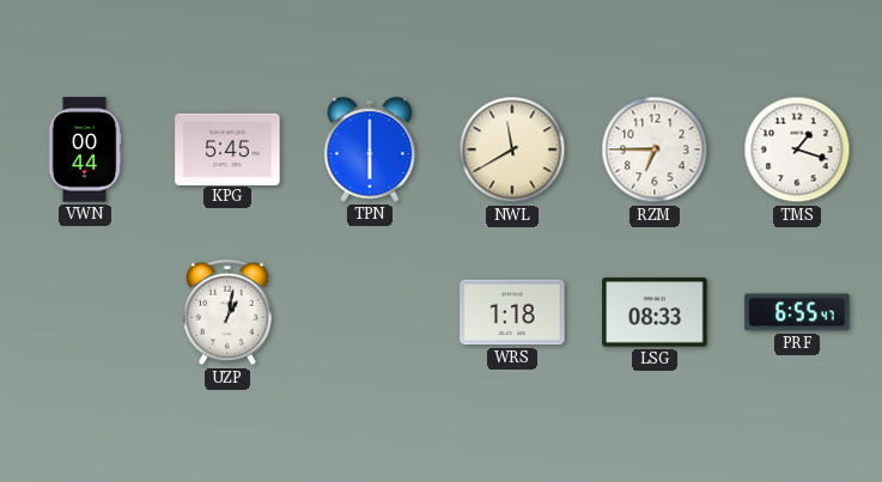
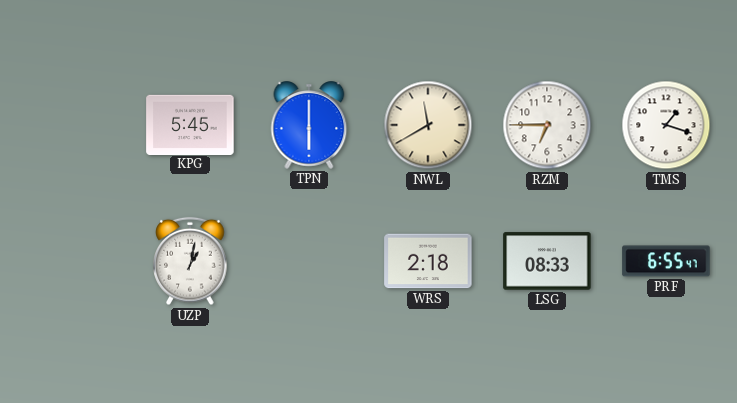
VWN: 00:44 -> none
WRS: 1:18 -> 2:18
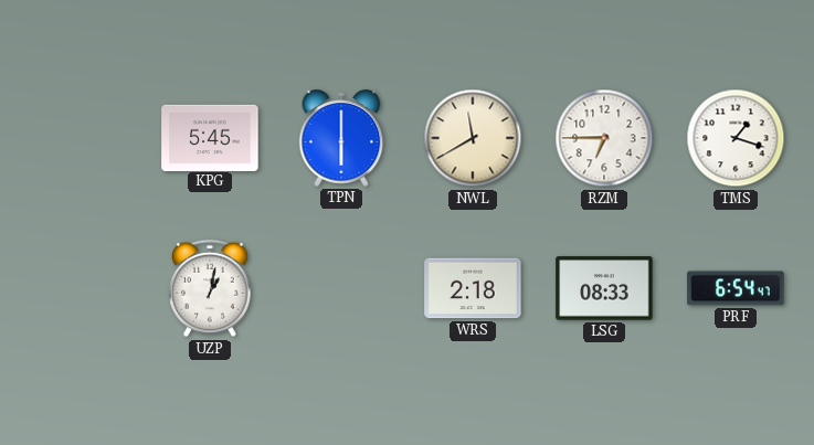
PRF: 6:55 -> 6:54
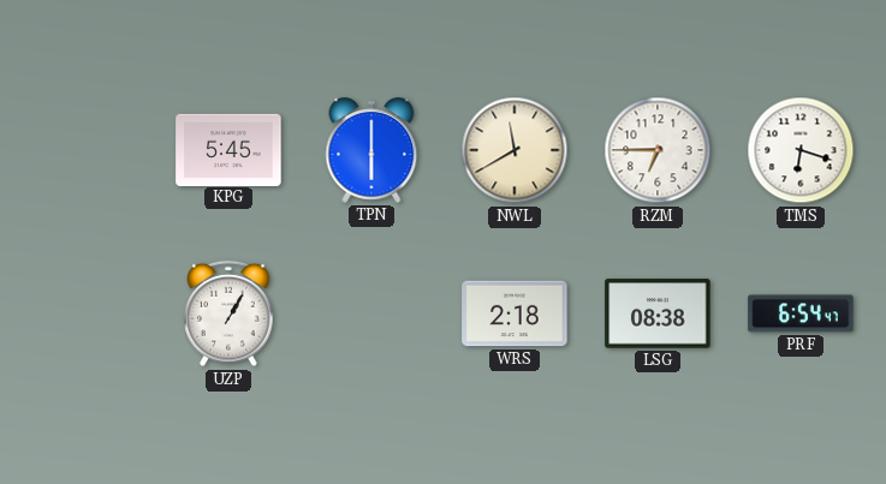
TMS: 1:18 -> 6:18
UZP: 1:02 -> 1:05
LSG: 08:33 -> 08:38
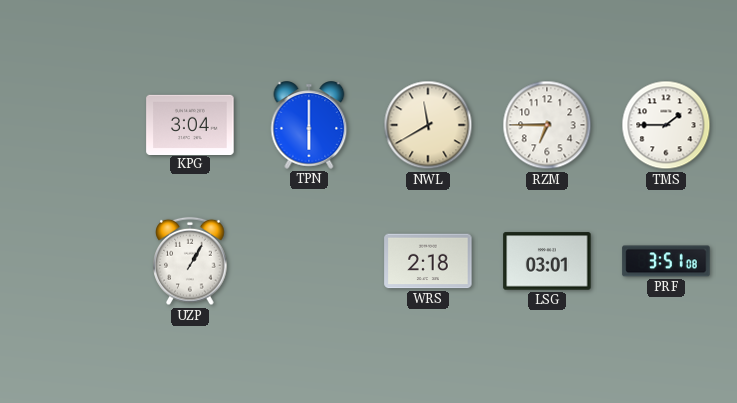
KPG: 5:45 -> 3:04
TMS: 6:18 -> 1:45
LSG: 08:38 -> 03:01
PRF: 6:54 -> 3:51
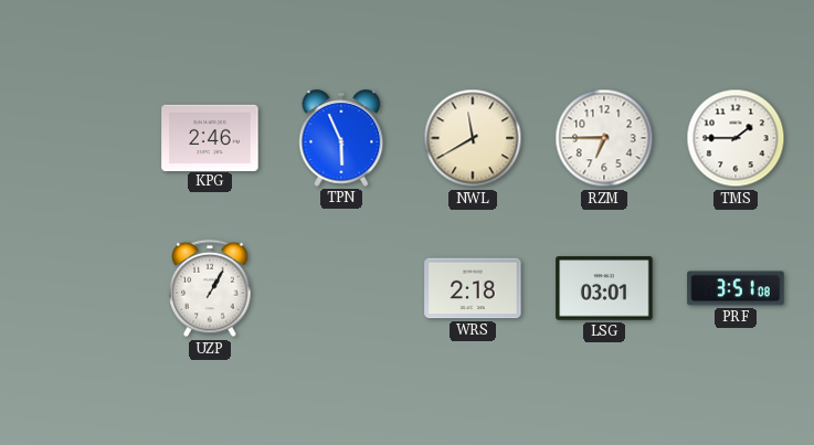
KPG: 3:04 -> 2:46
TPN: 6:00 -> 5:56
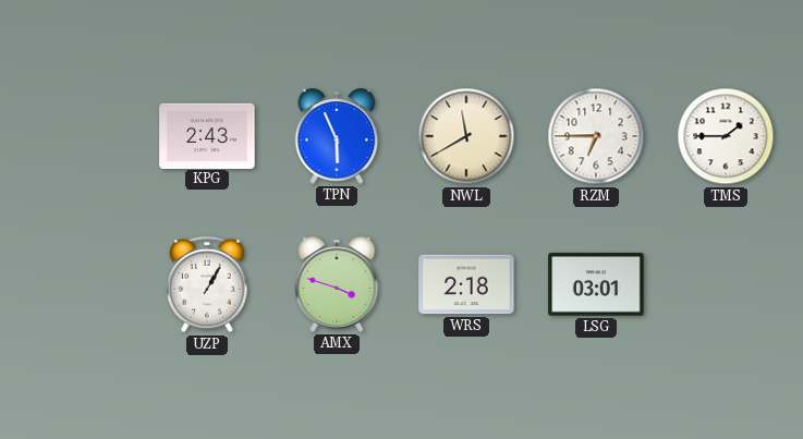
KPG: 2:46 -> 2:43
AMX: none -> 3:48
PRF: 3:51 -> none
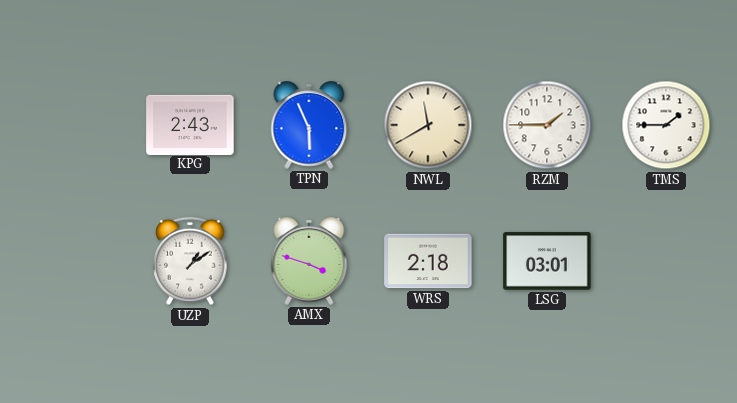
RZM: 6:45 -> 1:45
UZP: 1:05 -> 1:09
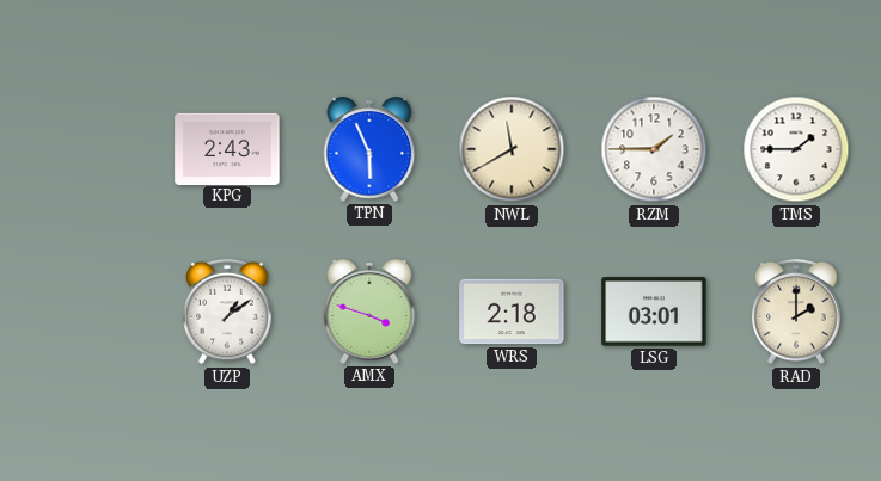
RAD: none -> 2:00
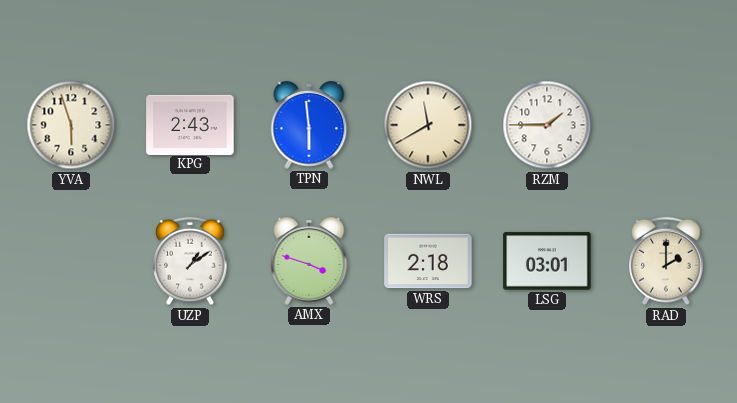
YVA: none -> 5:57
TPN: 5:56 -> 5:59
TMS: 1:45 -> none
